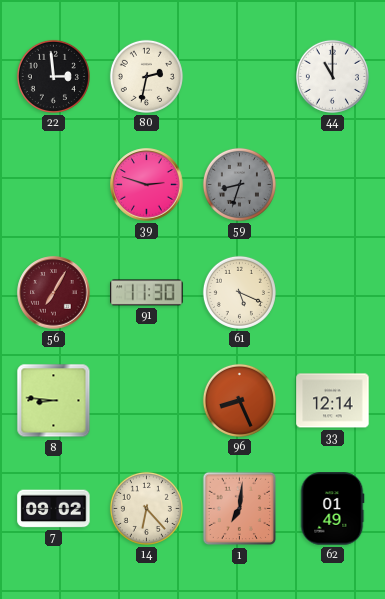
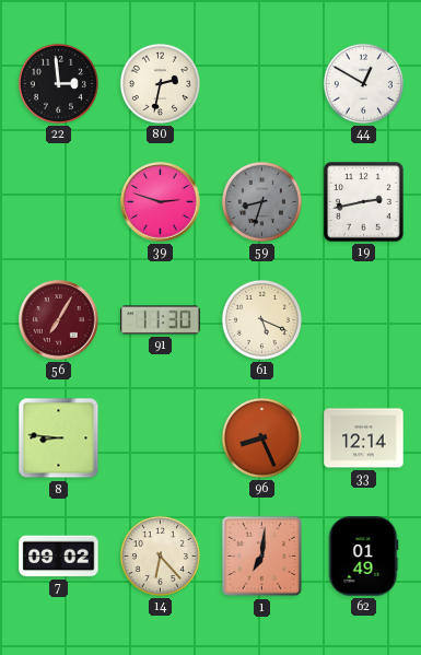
44: 11:00 -> 12:50
19: none -> 2:43
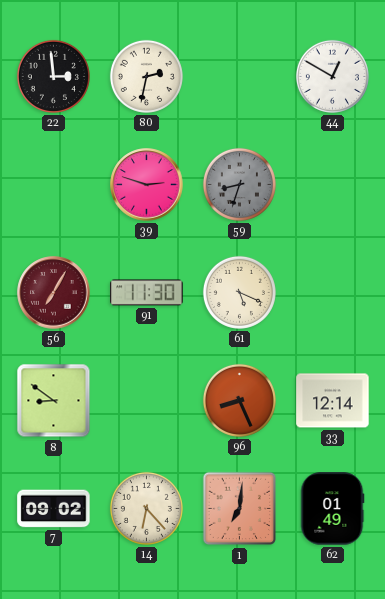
19: 2:43 -> none
8: 8:46 -> 8:51
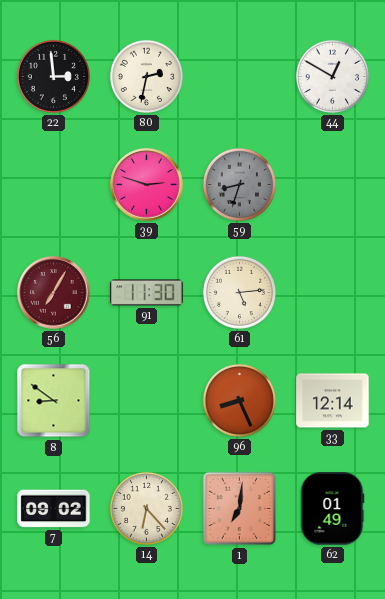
61: 5:19 -> 5:14
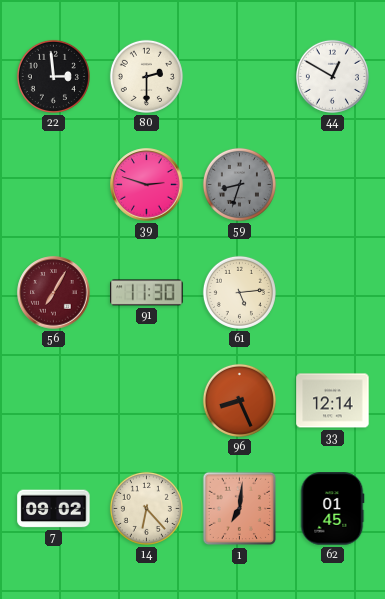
80: 2:32 -> 2:30
8: 8:51 -> none
62: 01:49 -> 01:45
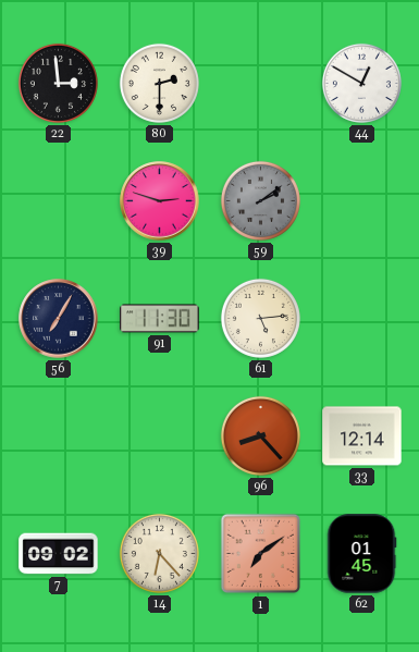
59: 8:33 -> 2:09
56 dial: burgundy -> navy
96: 8:26 -> 8:23
1: 7:01 -> 7:09
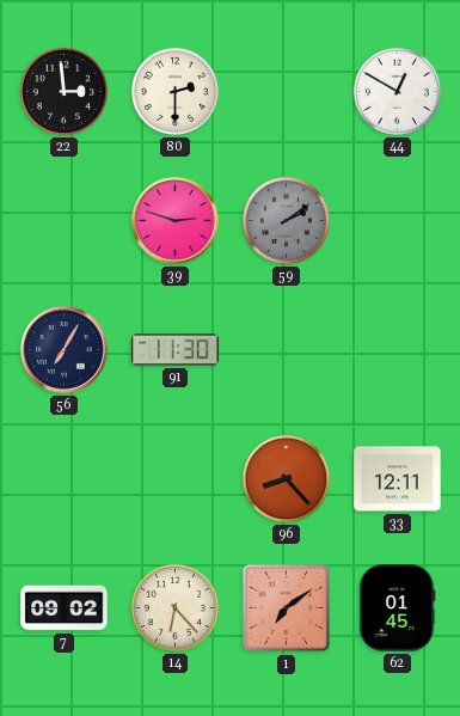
61: 5:14 -> none
33: 12:14 -> 12:11
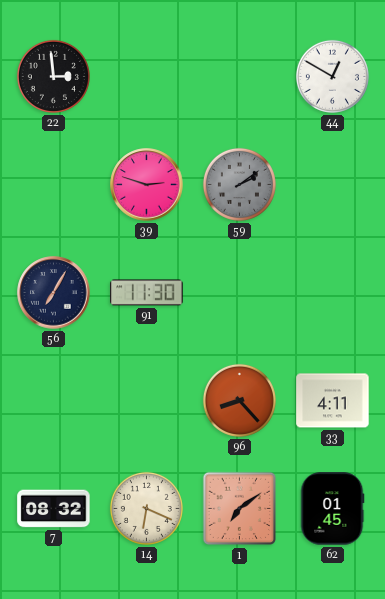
80: 2:30 -> none
33: 12:11 -> 4:11
7: 09:02 -> 08:32
14: 6:23 -> 6:19
